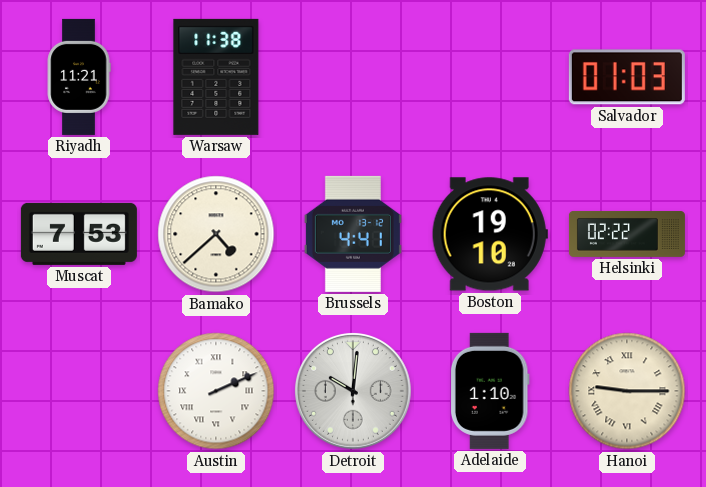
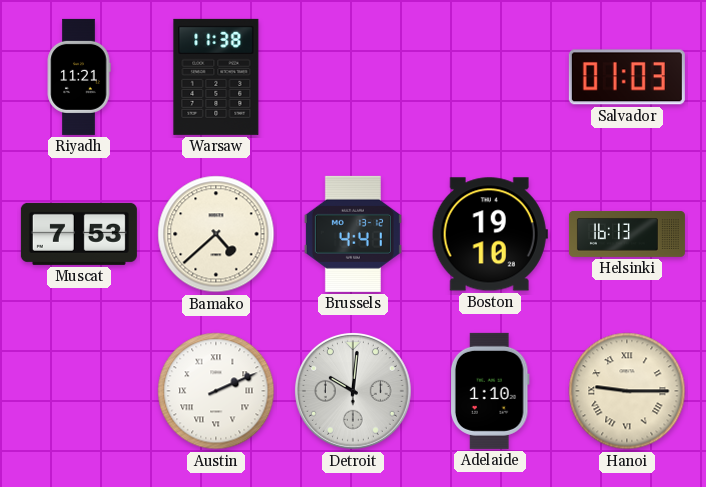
Helsinki: 02:22 -> 16:13
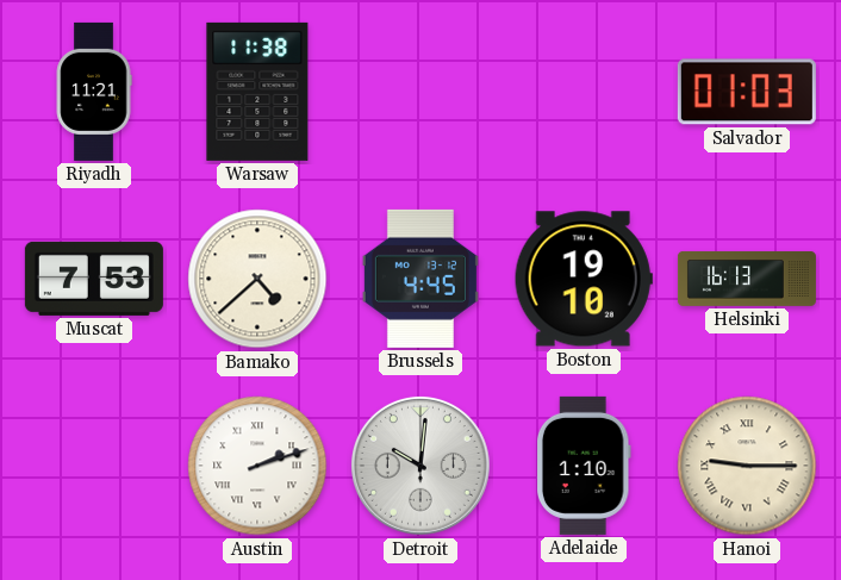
Brussels: 4:41 -> 4:45
Austin: 2:11 -> 2:12
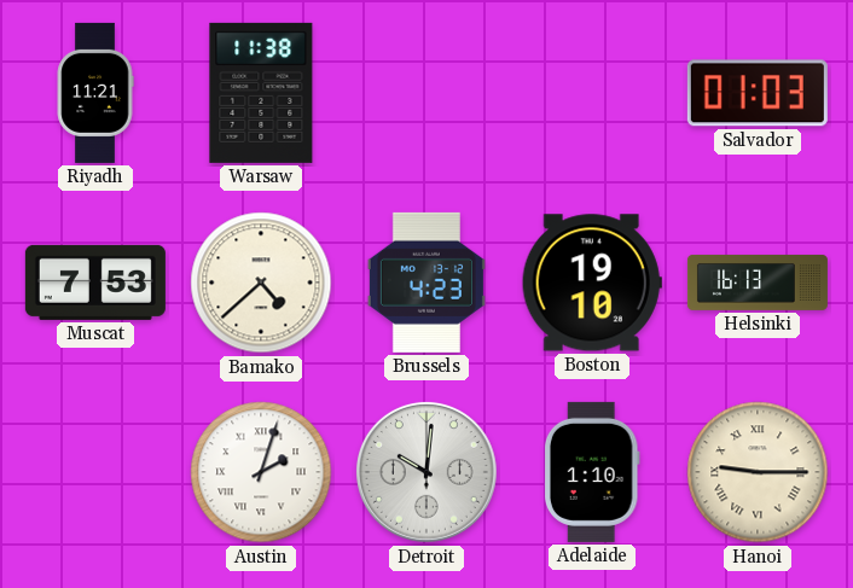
Brussels: 4:45 -> 4:23
Austin: 2:12 -> 2:03
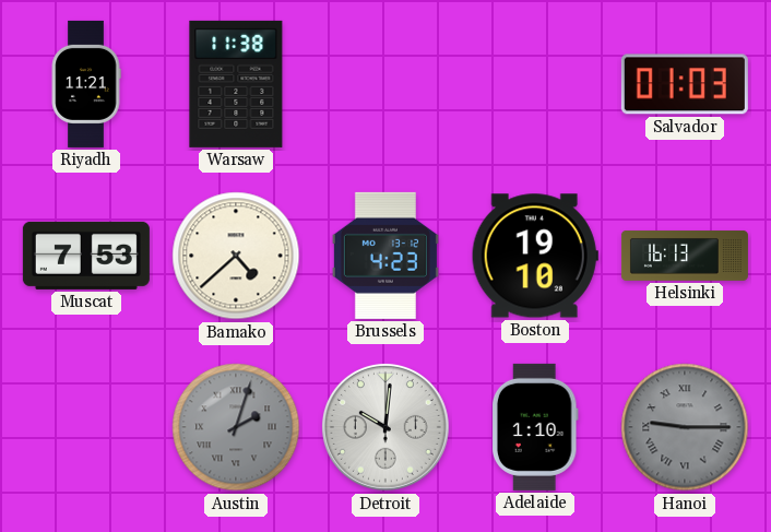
Austin dial: white -> grey
Hanoi dial: cream -> grey
